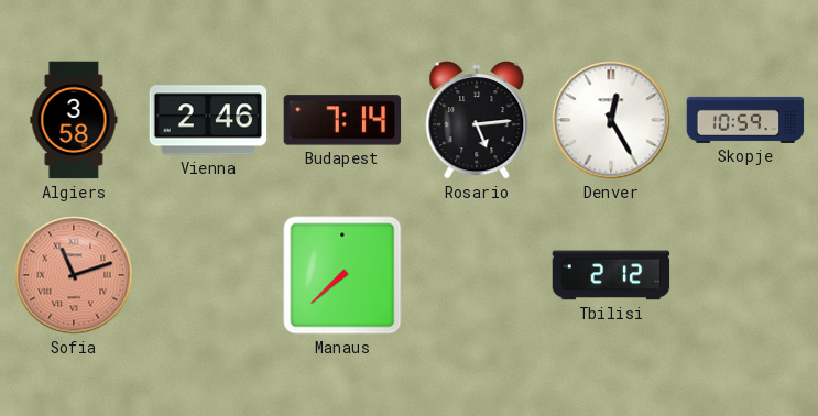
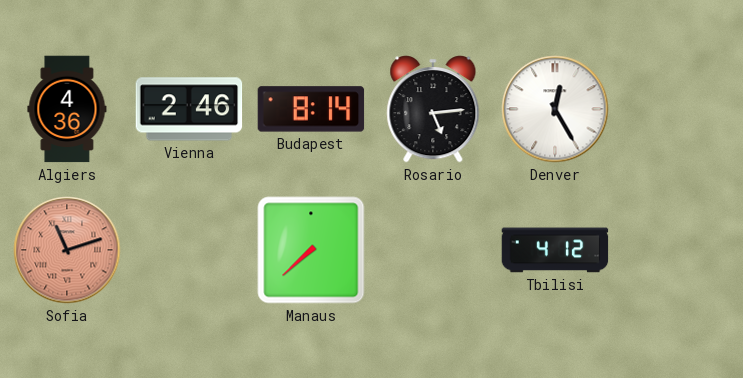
Algiers: 3:58 -> 4:36
Budapest: 7:14 -> 8:14
Skopje: 10:59 -> none
Tbilisi: 2:12 -> 4:12
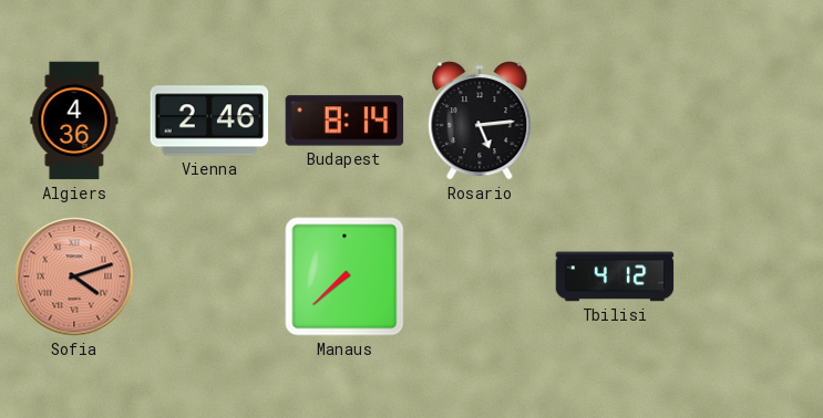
Denver: 12:25 -> none
Sofia: 11:12 -> 4:12
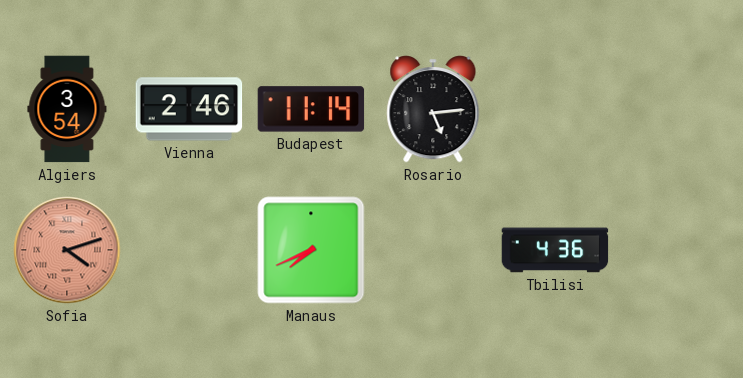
Algiers: 4:36 -> 3:54
Budapest: 8:14 -> 11:14
Manaus: 7:38 -> 7:41
Tbilisi: 4:12 -> 4:36
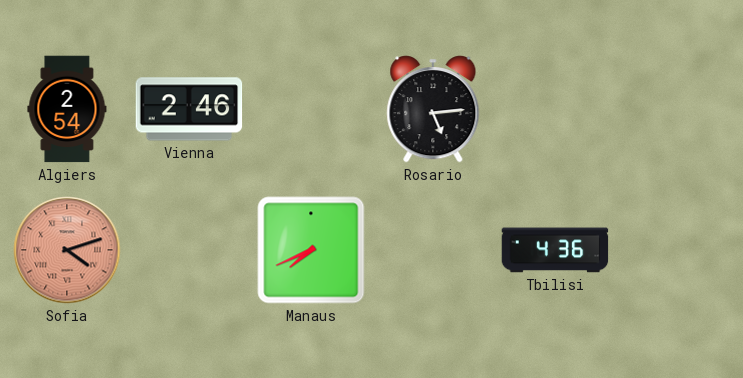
Algiers: 3:54 -> 2:54
Budapest: 11:14 -> none
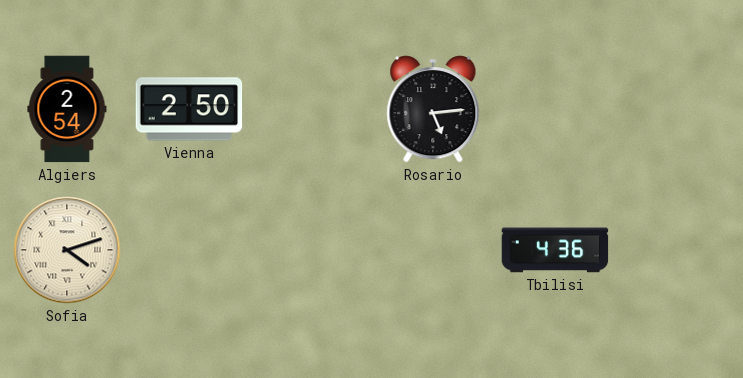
Vienna: 2:46 -> 2:50
Sofia dial: salmon -> cream
Manaus: 7:41 -> none
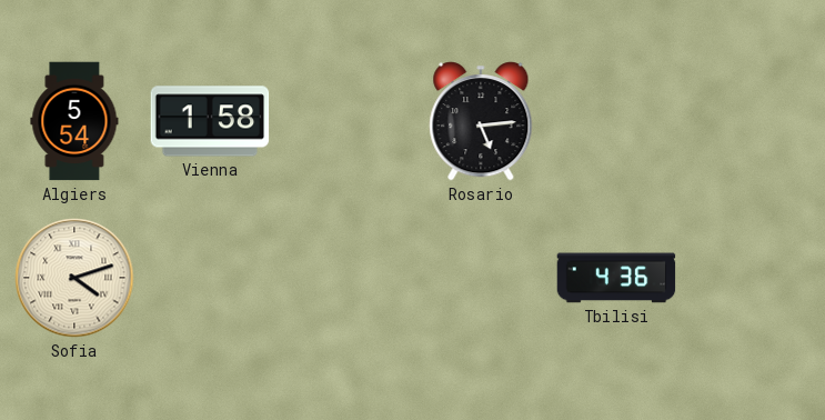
Algiers: 2:54 -> 5:54
Vienna: 2:50 -> 1:58
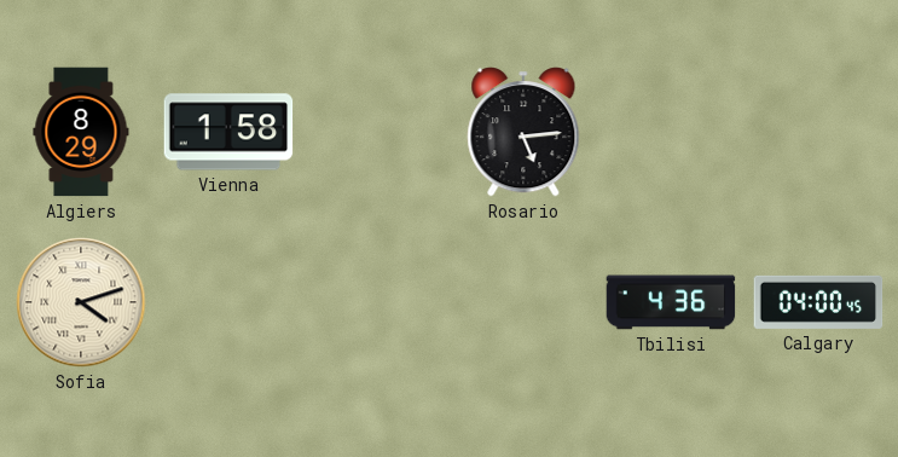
Algiers: 5:54 -> 8:29
Calgary: none -> 04:00
